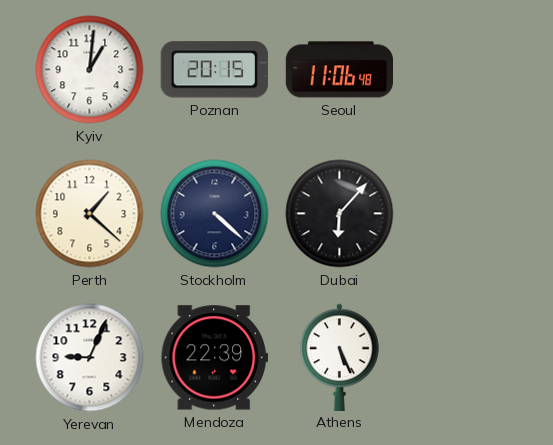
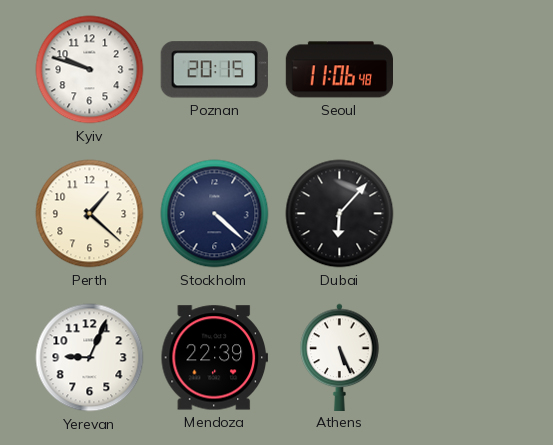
Kyiv: 1:01 -> 9:48
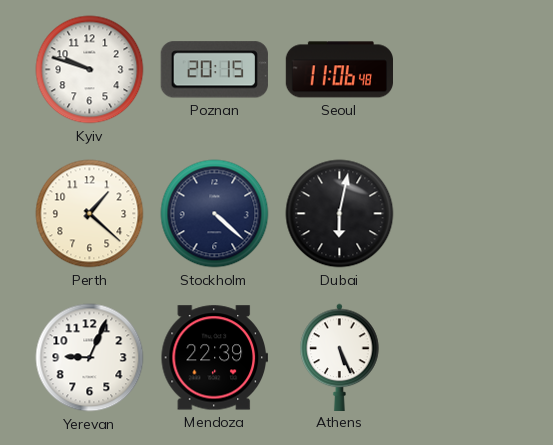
Dubai: 6:07 -> 6:02
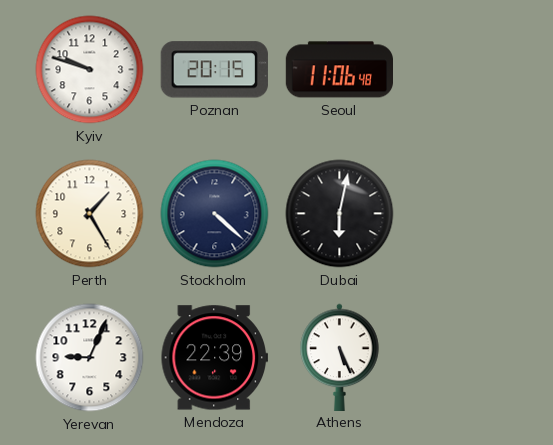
Perth: 1:22 -> 1:25
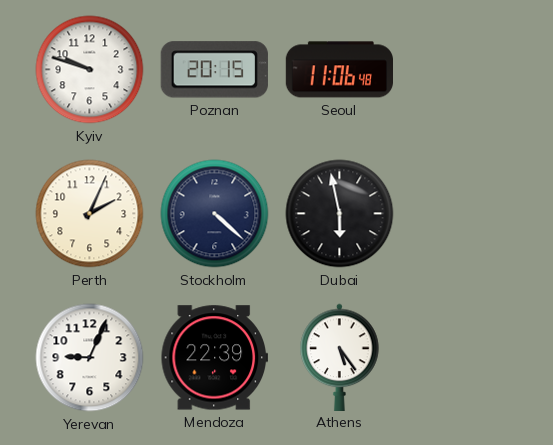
Perth: 1:25 -> 2:04
Dubai: 6:02 -> 5:58
Athens: 5:26 -> 5:24
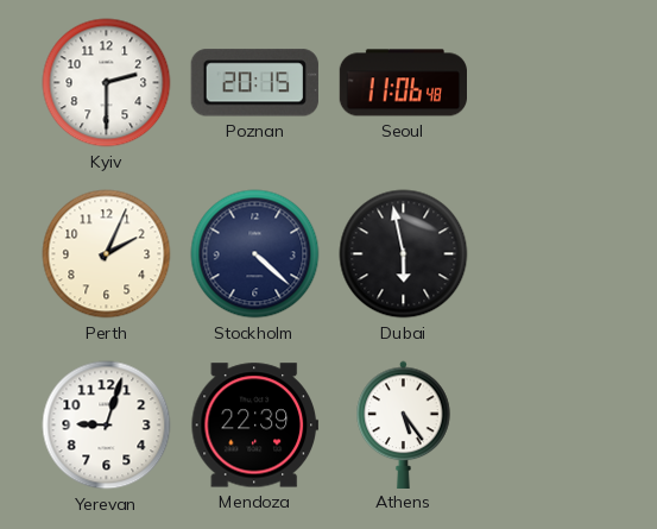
Kyiv: 9:48 -> 2:30
Yerevan: 9:04 -> 9:03
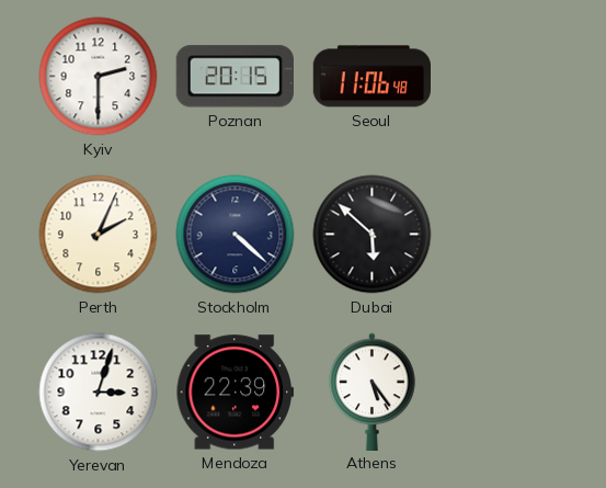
Dubai: 5:58 -> 5:52
Yerevan: 9:03 -> 3:03
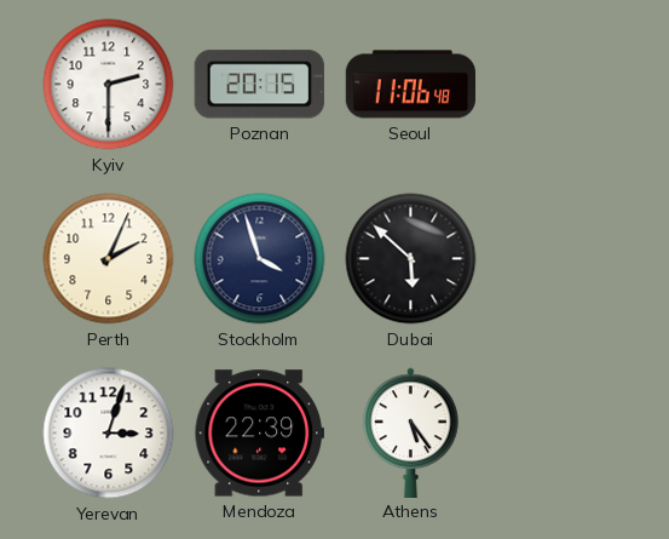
Stockholm: 4:22 -> 3:57
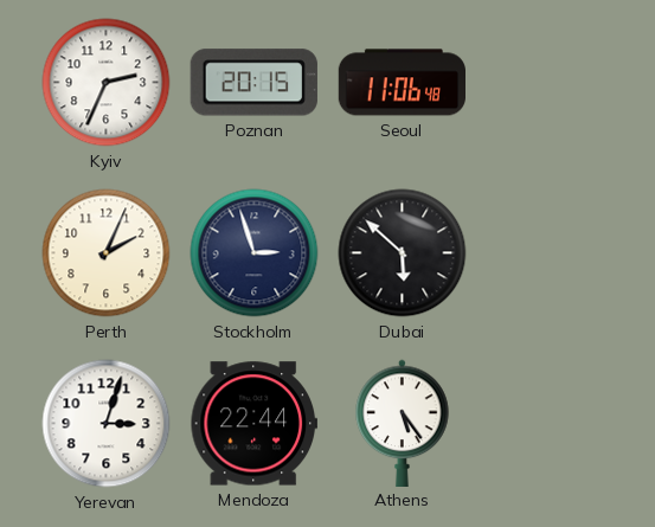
Kyiv: 2:30 -> 2:34
Stockholm: 3:57 -> 2:57
Mendoza: 22:39 -> 22:44
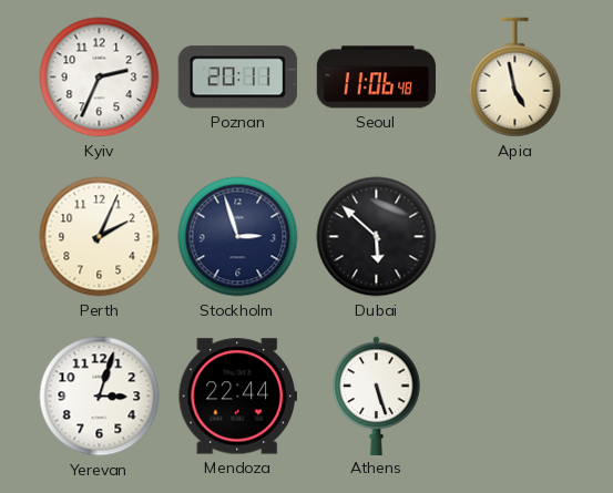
Poznan: 20:15 -> 20:11
Apia: none -> 4:58
Athens: 5:24 -> 5:27
